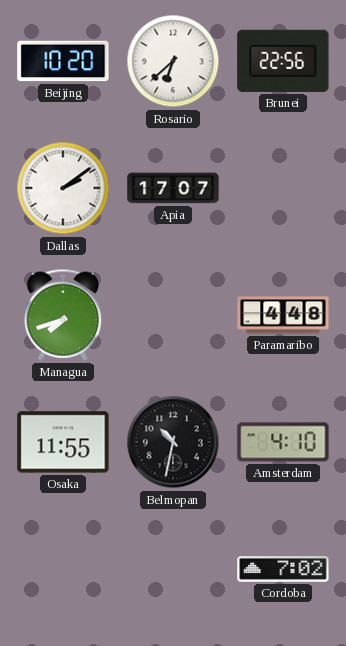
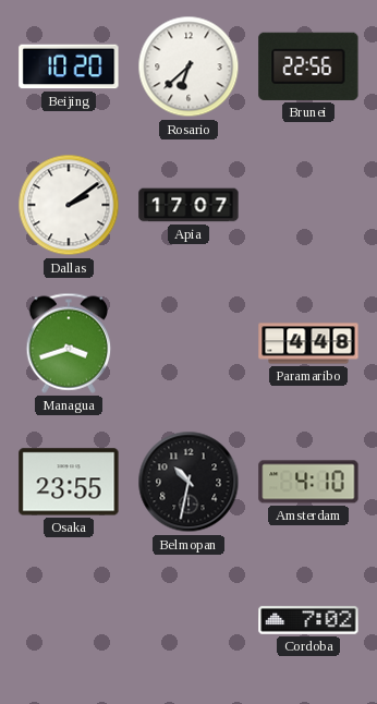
Managua: 7:42 -> 3:42
Osaka: 11:55 -> 23:55
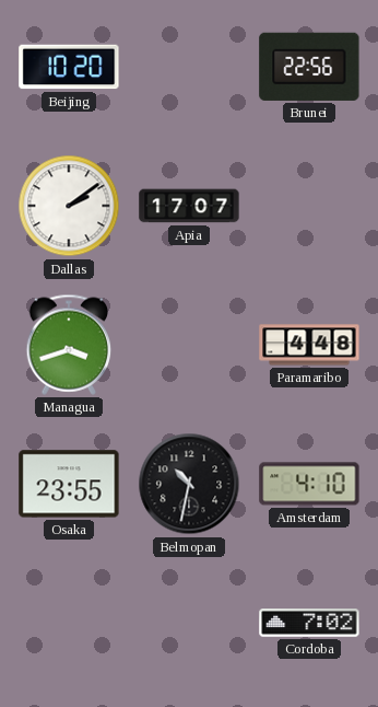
Rosario: 6:38 -> none
